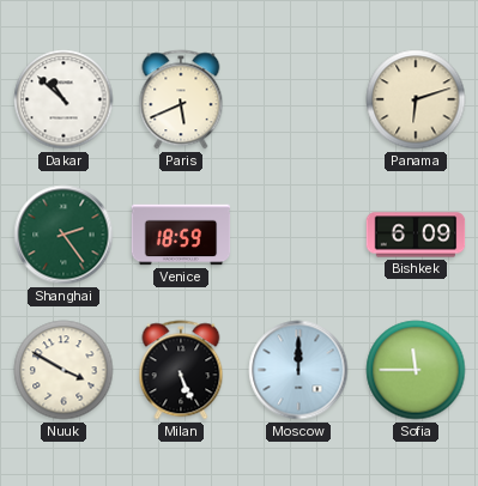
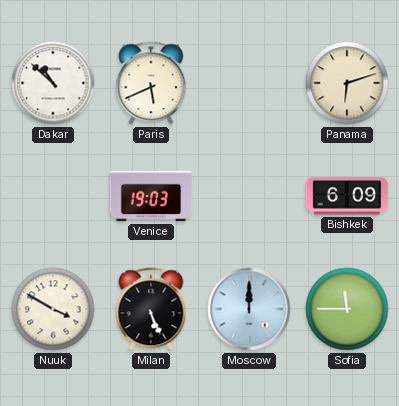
Shanghai: 2:24 -> none
Venice: 18:59 -> 19:03
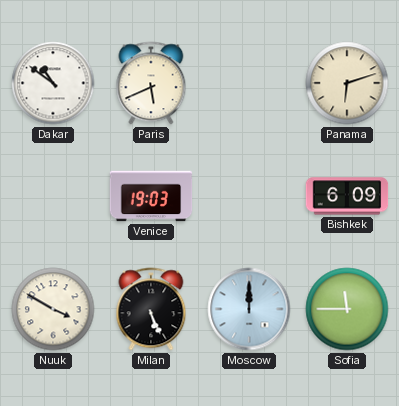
Dakar: 10:52 -> 10:51
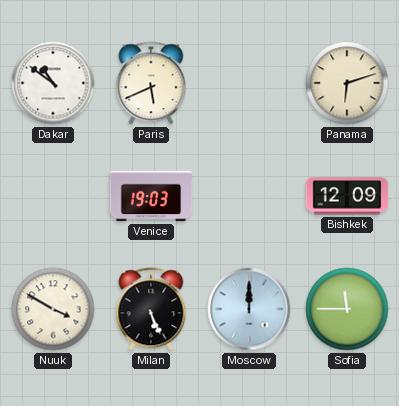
Bishkek: 6:09 -> 12:09
